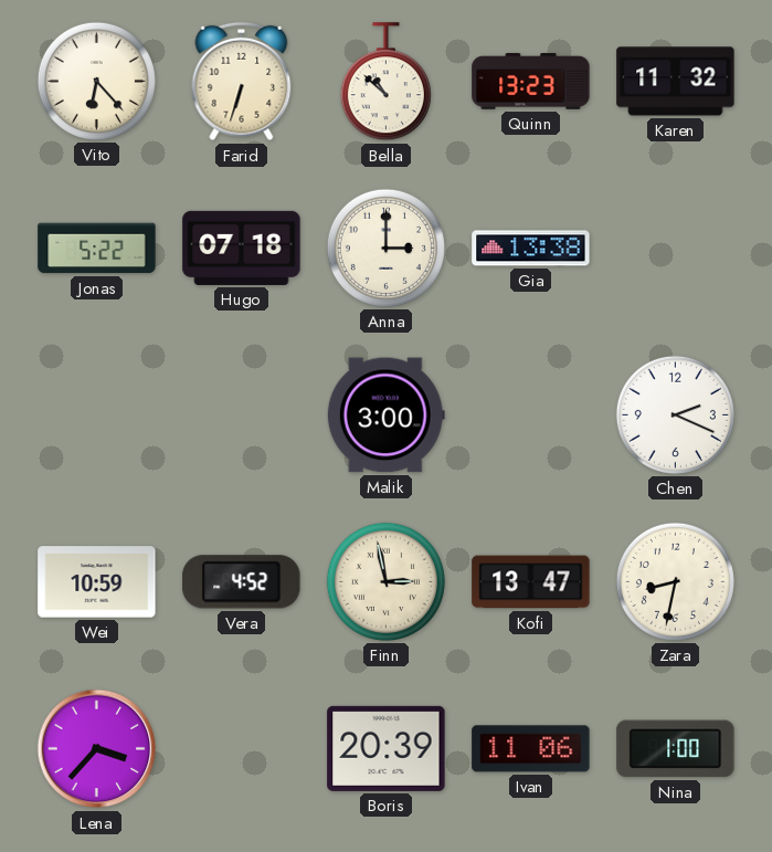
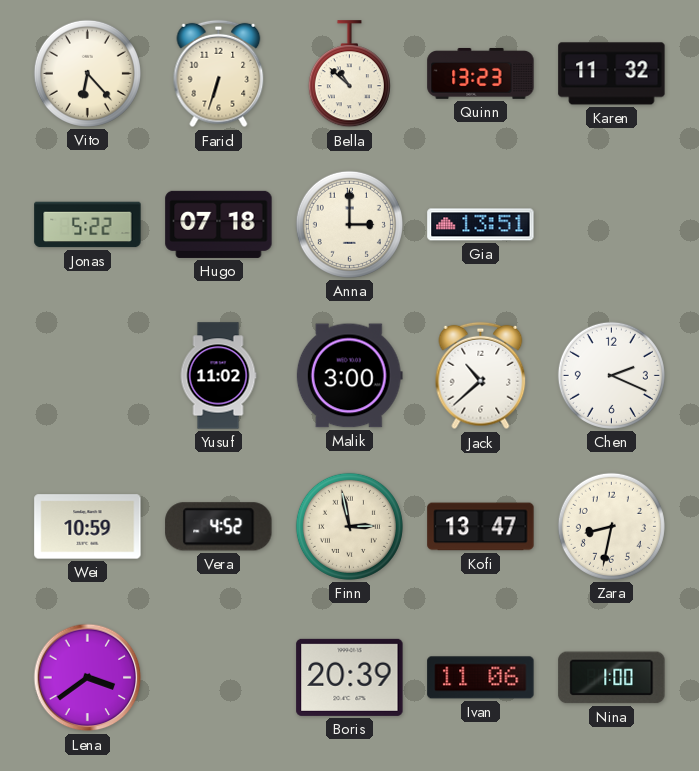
Gia: 13:38 -> 13:51
Yusuf: none -> 11:02
Jack: none -> 10:38
Lena: 3:37 -> 3:39
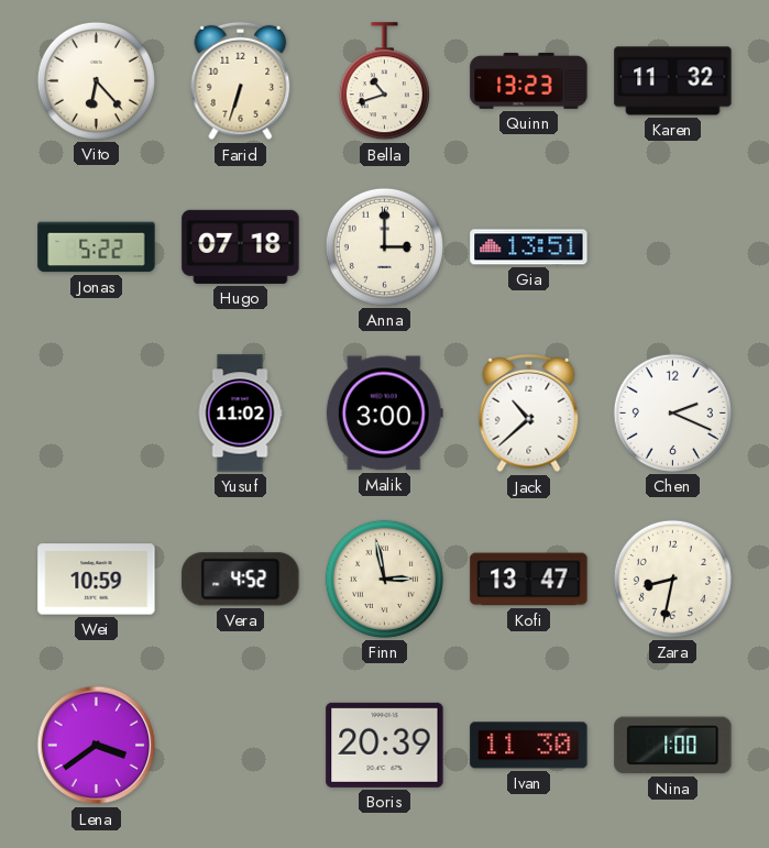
Bella: 10:52 -> 10:42
Ivan: 11:06 -> 11:30
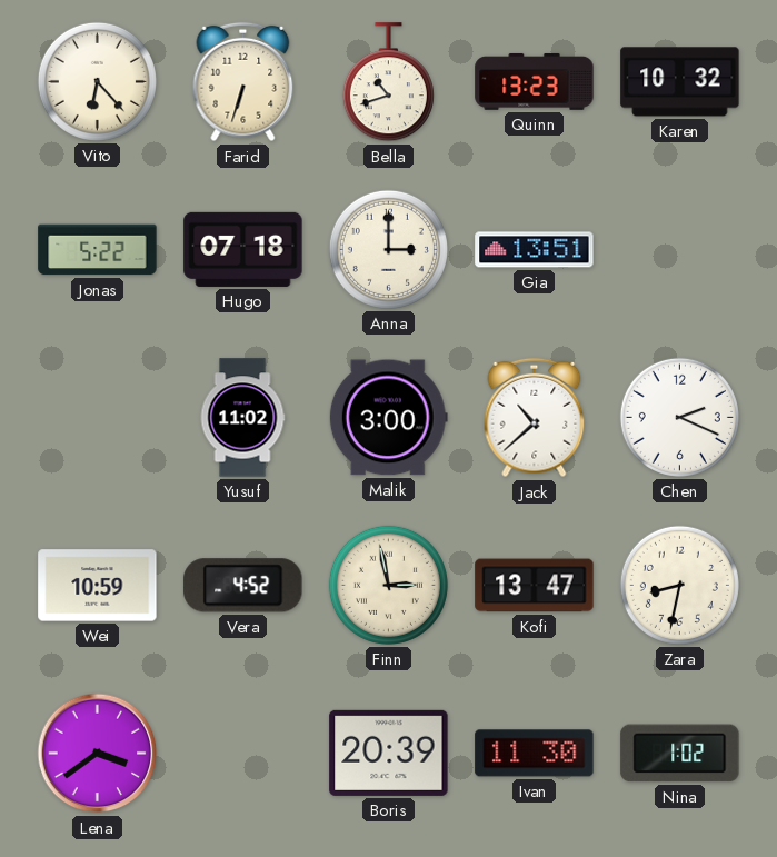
Karen: 11:32 -> 10:32
Nina: 1:00 -> 1:02
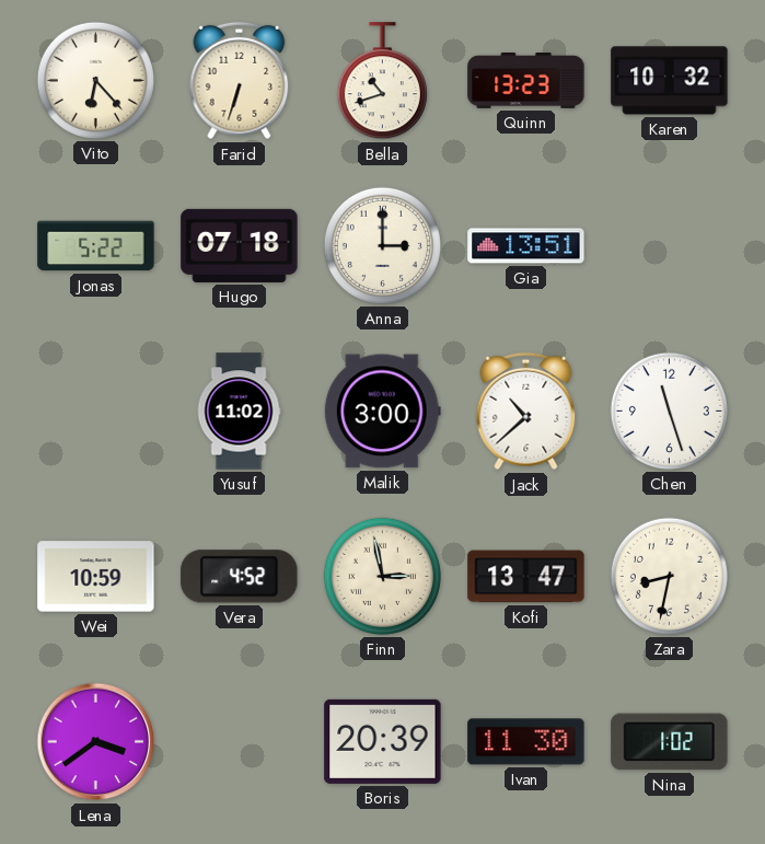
Chen: 2:19 -> 11:27
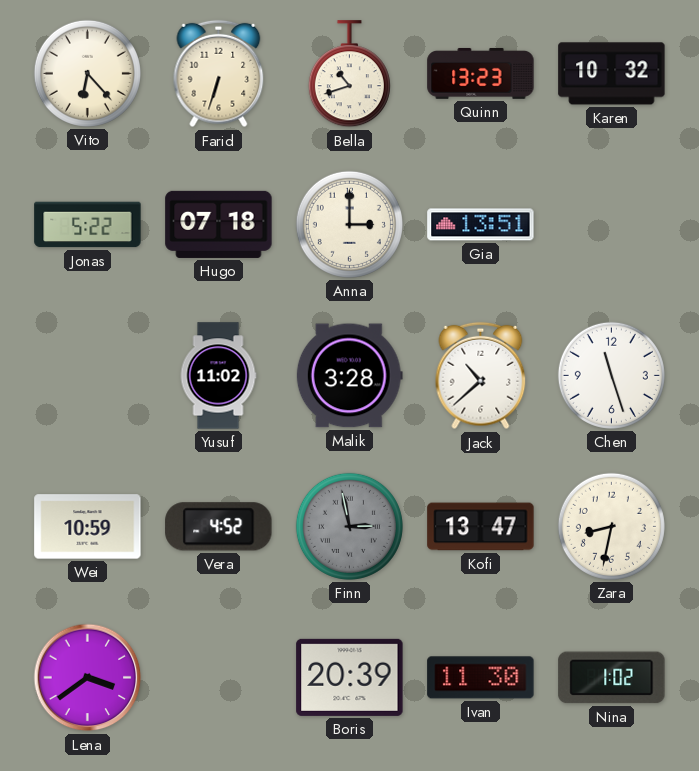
Malik: 3:00 -> 3:28
Finn dial: cream -> grey
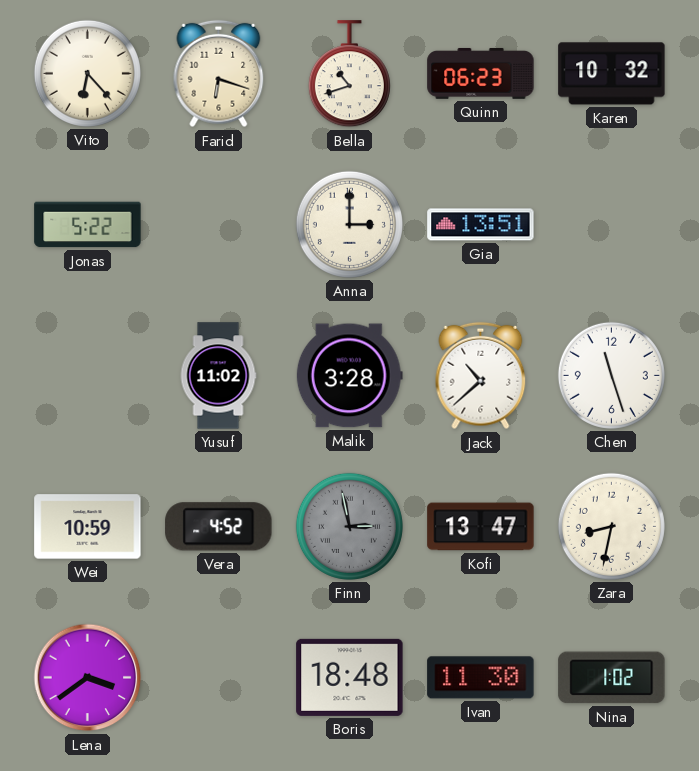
Farid: 6:33 -> 6:18
Quinn: 13:23 -> 06:23
Hugo: 07:18 -> none
Boris: 20:39 -> 18:48
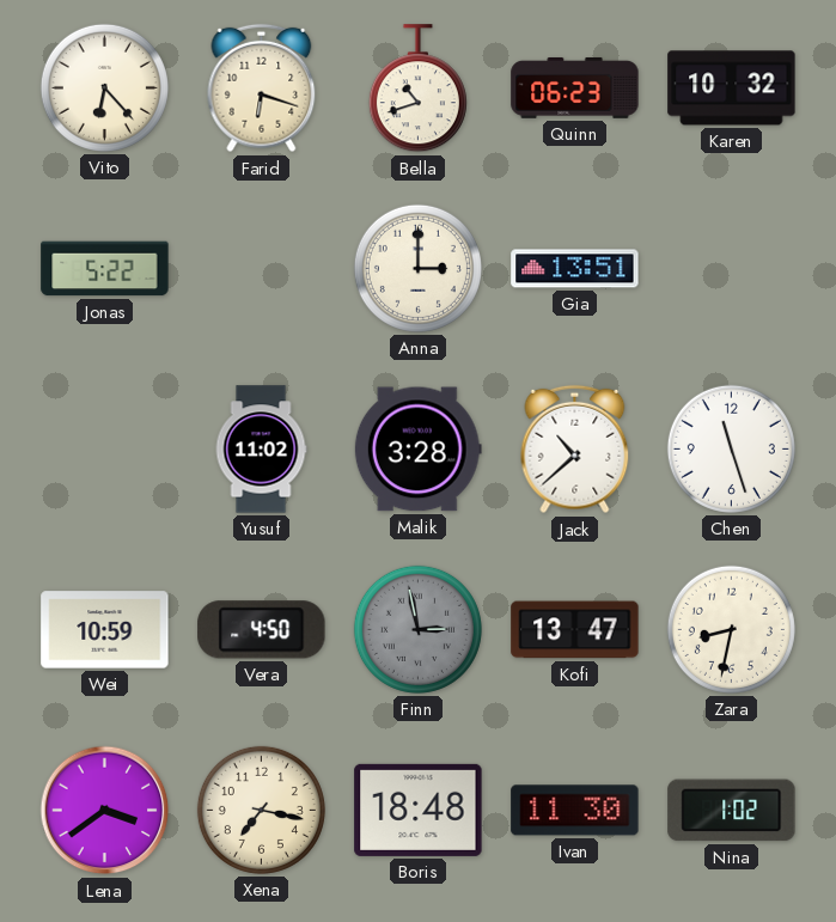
Vera: 4:52 -> 4:50
Xena: none -> 7:17
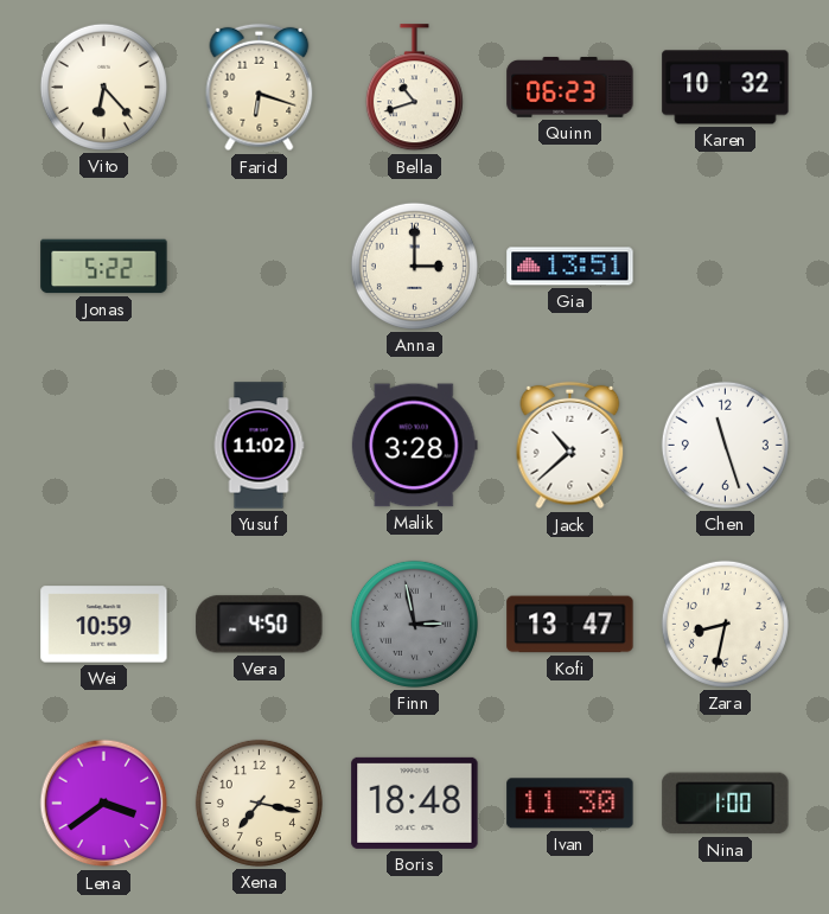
Nina: 1:02 -> 1:00
